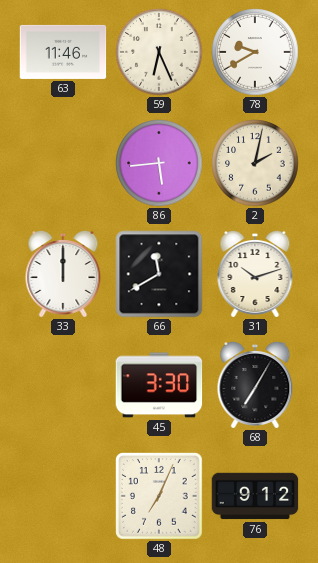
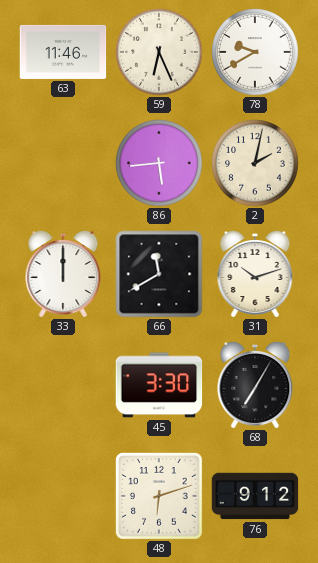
48: 7:04 -> 6:12
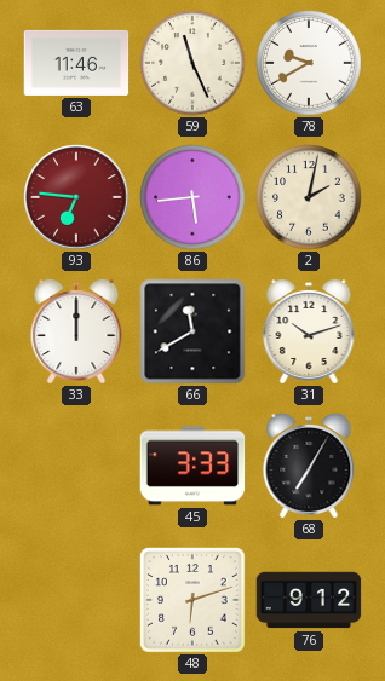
59: 6:26 -> 11:26
93: none -> 6:46
45: 3:30 -> 3:33
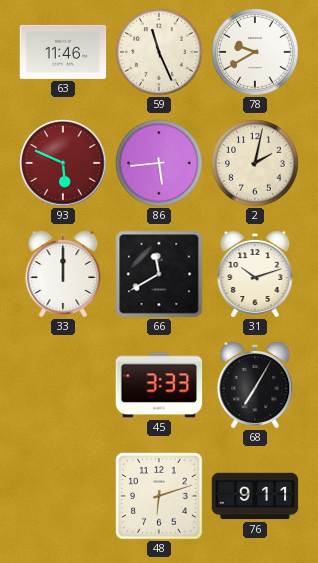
93: 6:46 -> 5:49
76: 9:12 -> 9:11
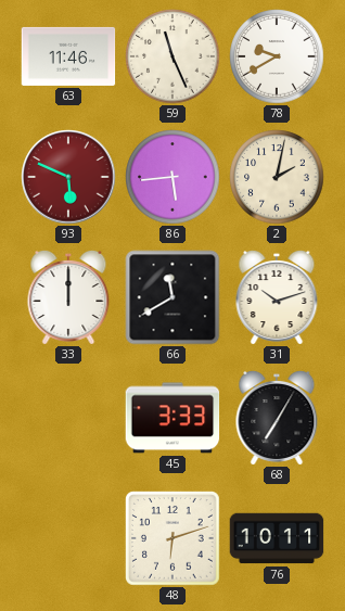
76: 9:11 -> 10:11
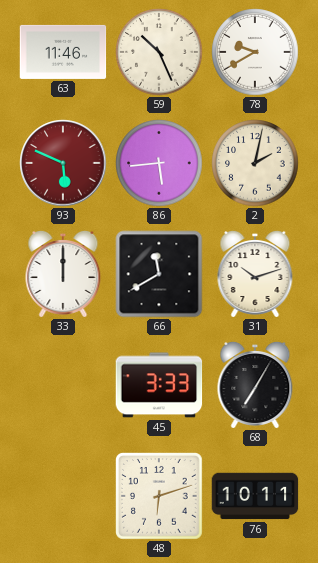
59: 11:26 -> 10:26
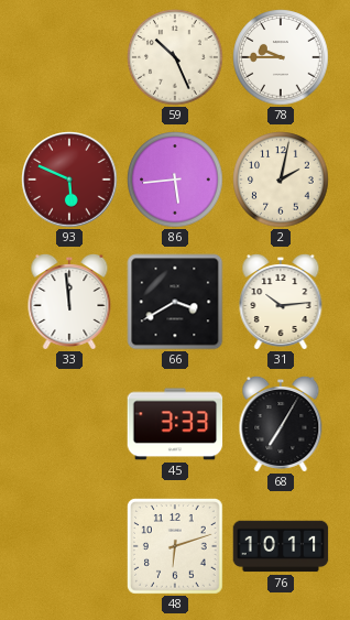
63: 11:46 -> none
78: 9:40 -> 9:45
33: 12:00 -> 11:59
66: 11:40 -> 3:40
31: 10:12 -> 10:14
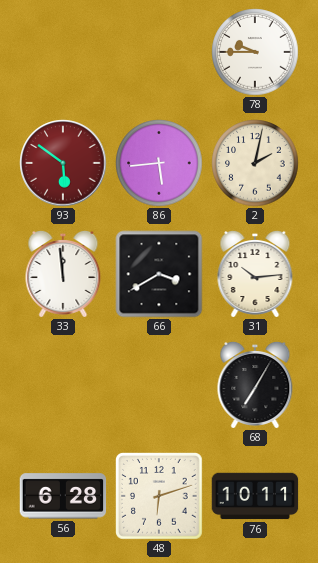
59: 10:26 -> none
93: 5:49 -> 5:51
45: 3:33 -> none
56: none -> 6:28
